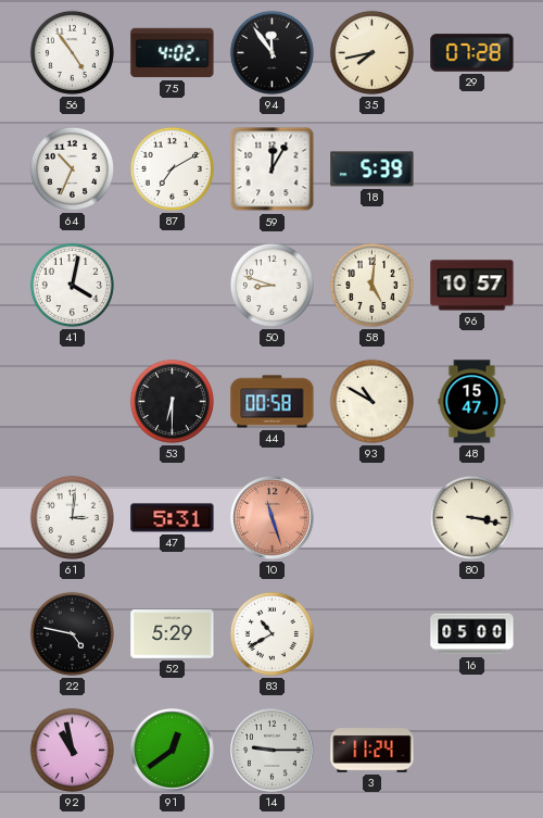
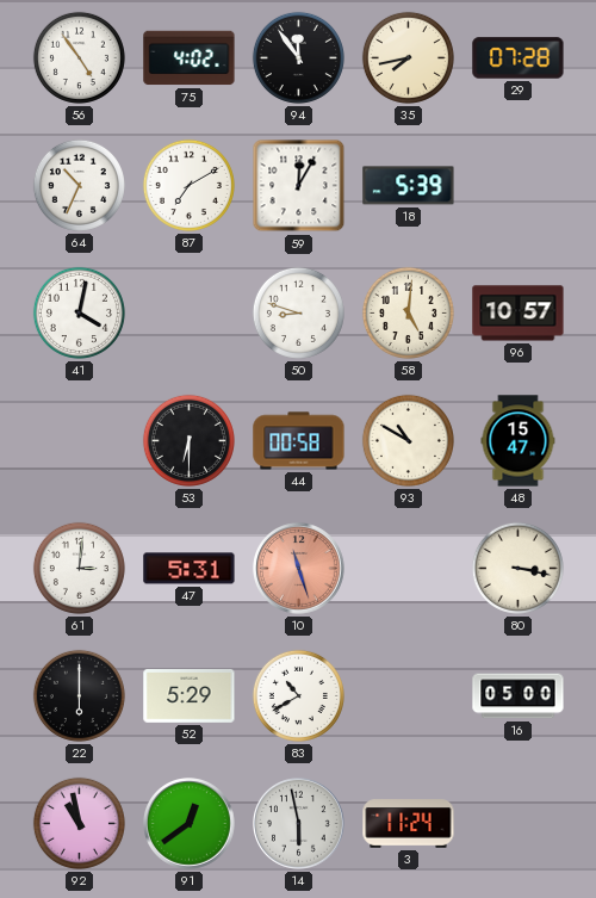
22: 4:47 -> 6:00
14: 9:15 -> 5:58
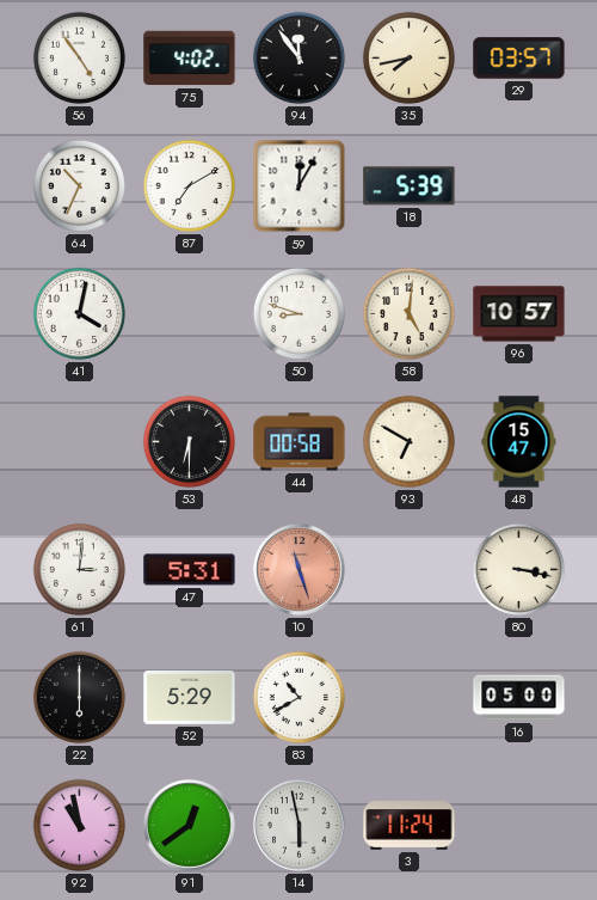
29: 07:28 -> 03:57
93: 10:50 -> 6:50
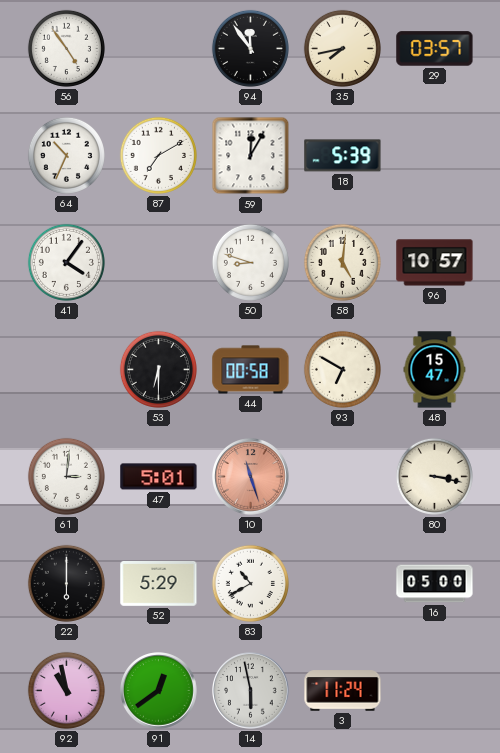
75: 4:02 -> none
41: 4:02 -> 4:06
47: 5:31 -> 5:01
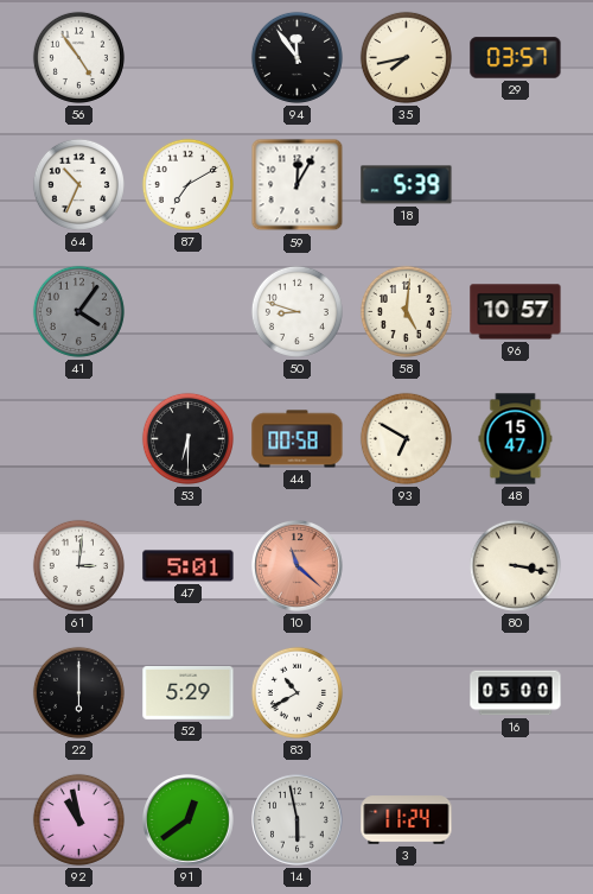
41 dial: white -> grey
10: 11:27 -> 11:22
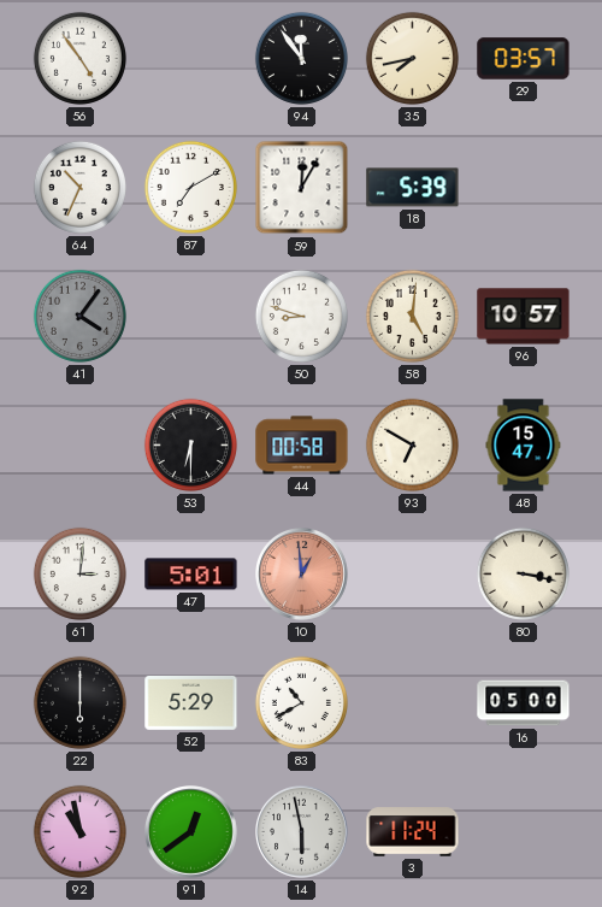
10: 11:22 -> 12:59
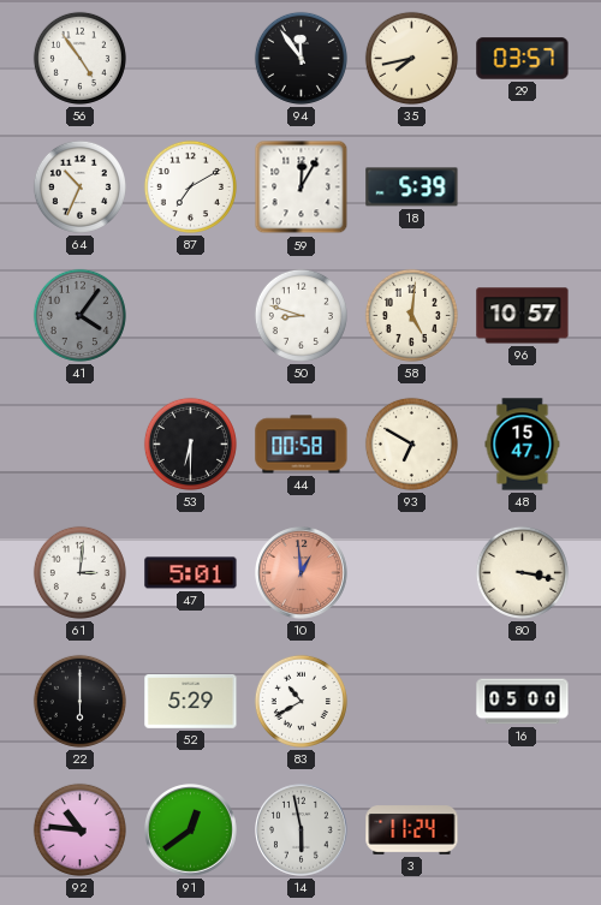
92: 10:58 -> 10:46
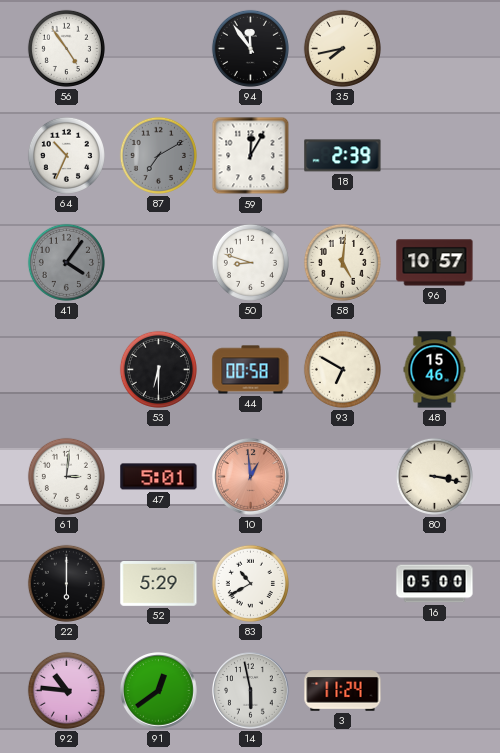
29: 03:57 -> none
87 dial: white -> grey
18: 5:39 -> 2:39
48: 15:47 -> 15:46
